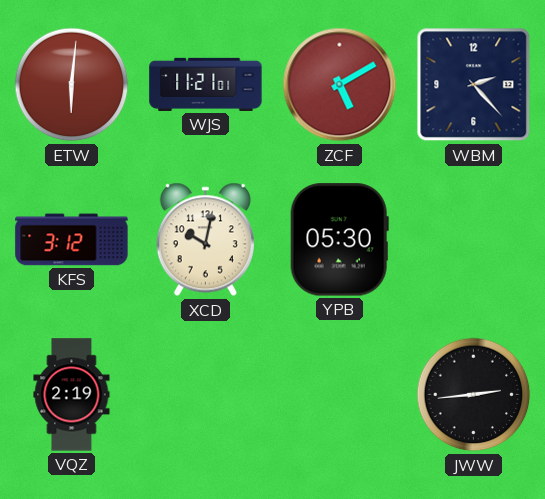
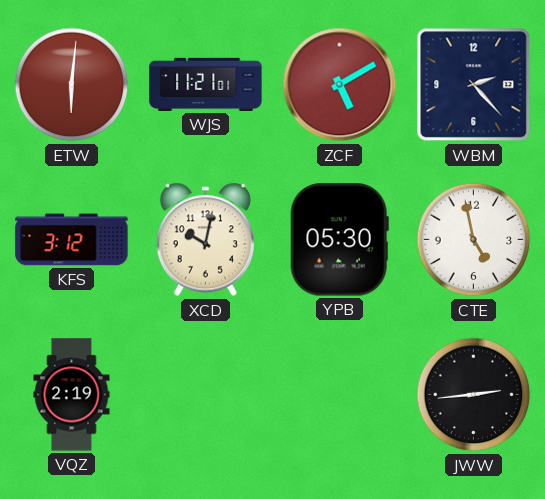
CTE: none -> 4:58
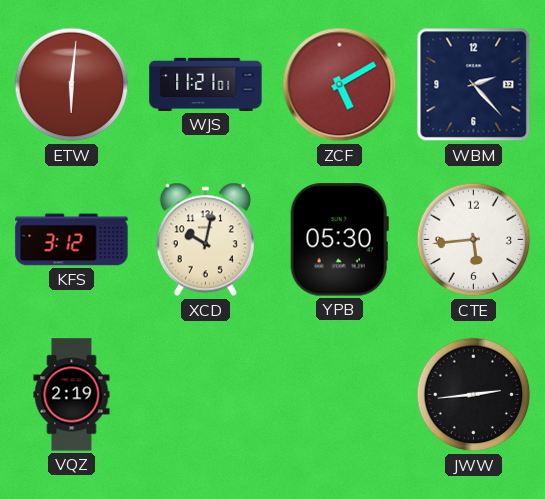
CTE: 4:58 -> 5:44
